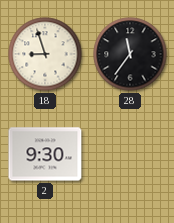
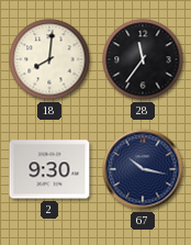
18: 8:57 -> 8:01
67: none -> 10:17
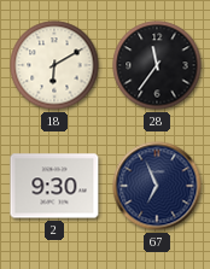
18: 8:01 -> 6:10
67: 10:17 -> 6:56
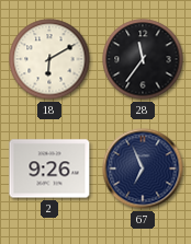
2: 9:30 -> 9:26
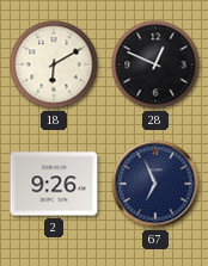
28: 11:36 -> 12:49
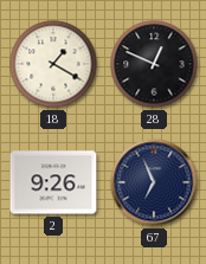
18: 6:10 -> 1:20
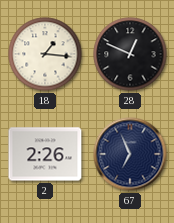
18: 1:20 -> 1:16
2: 9:26 -> 2:26
